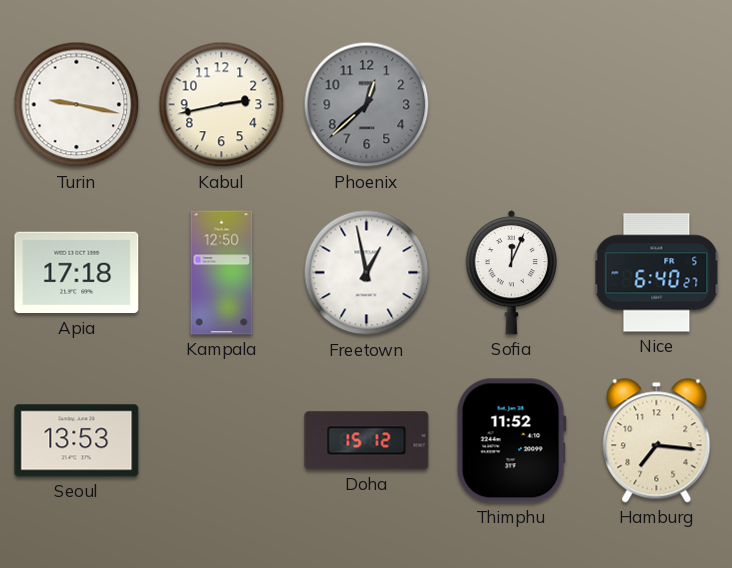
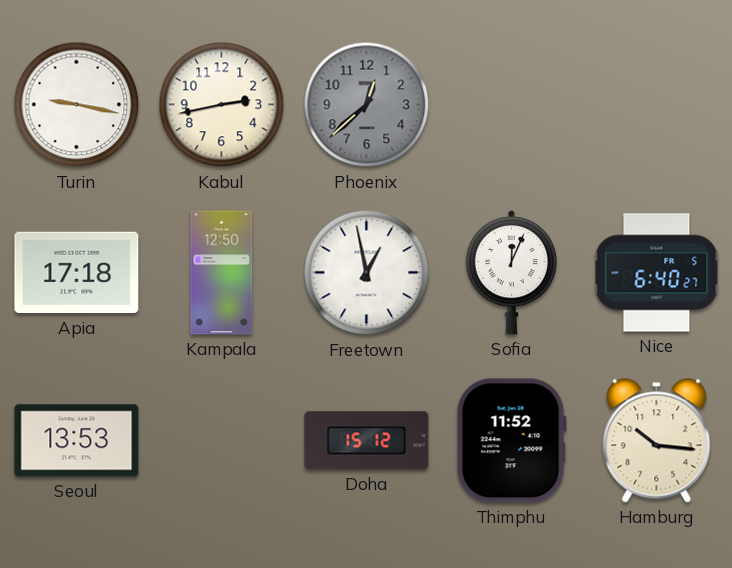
Hamburg: 7:16 -> 10:16
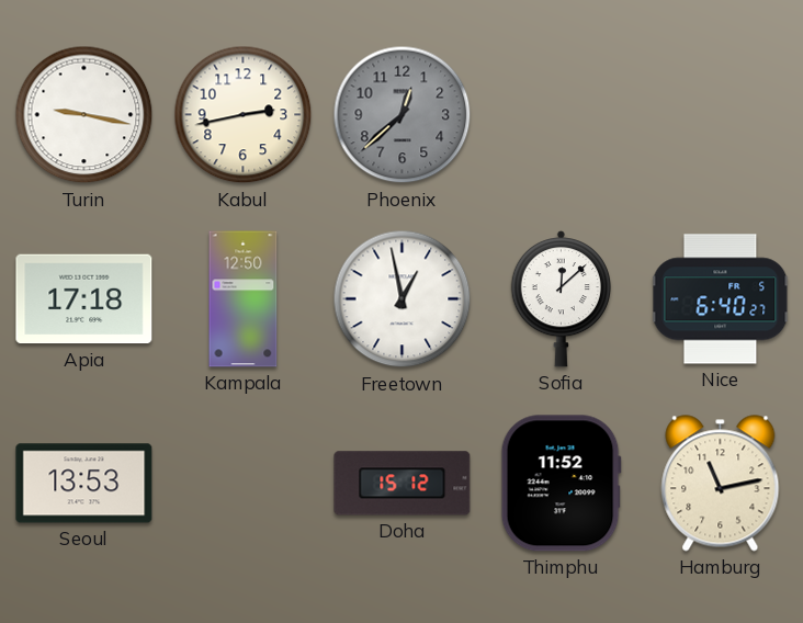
Sofia: 12:04 -> 12:08
Hamburg: 10:16 -> 11:13
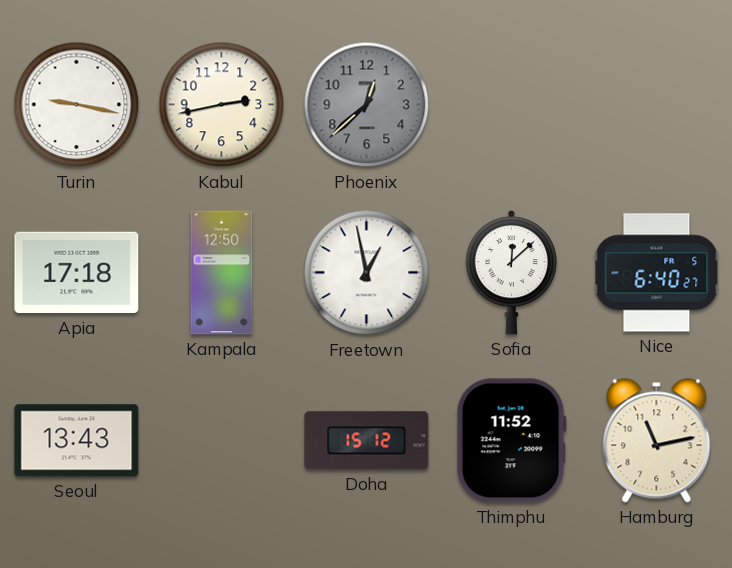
Seoul: 13:53 -> 13:43
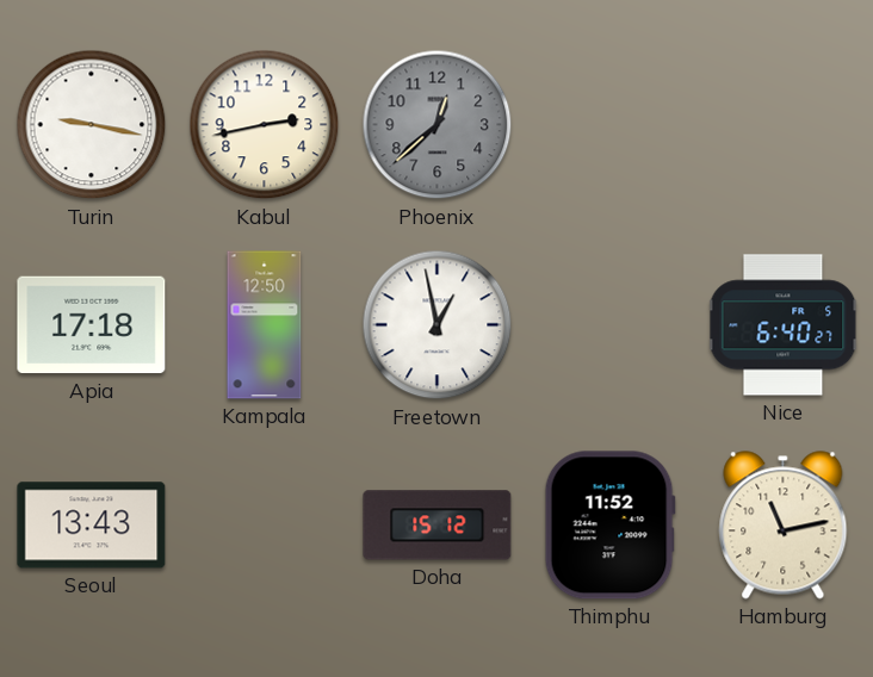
Sofia: 12:08 -> none
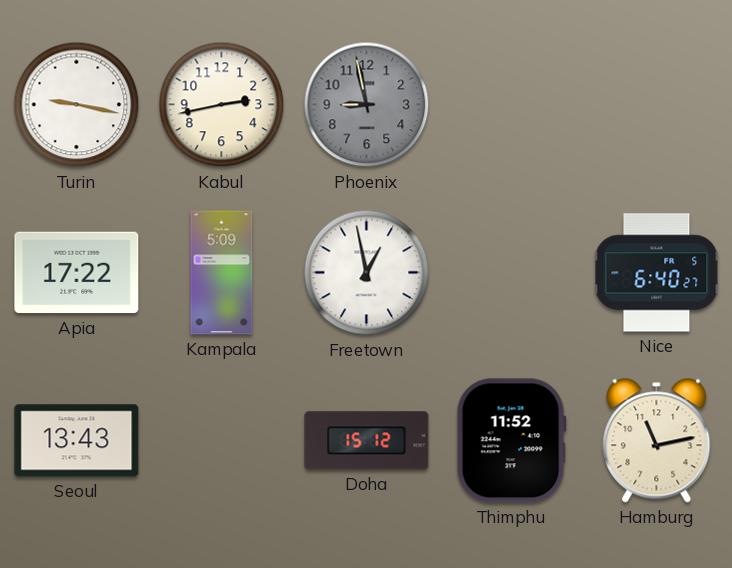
Phoenix: 12:38 -> 8:58
Apia: 17:18 -> 17:22
Kampala: 12:50 -> 5:09
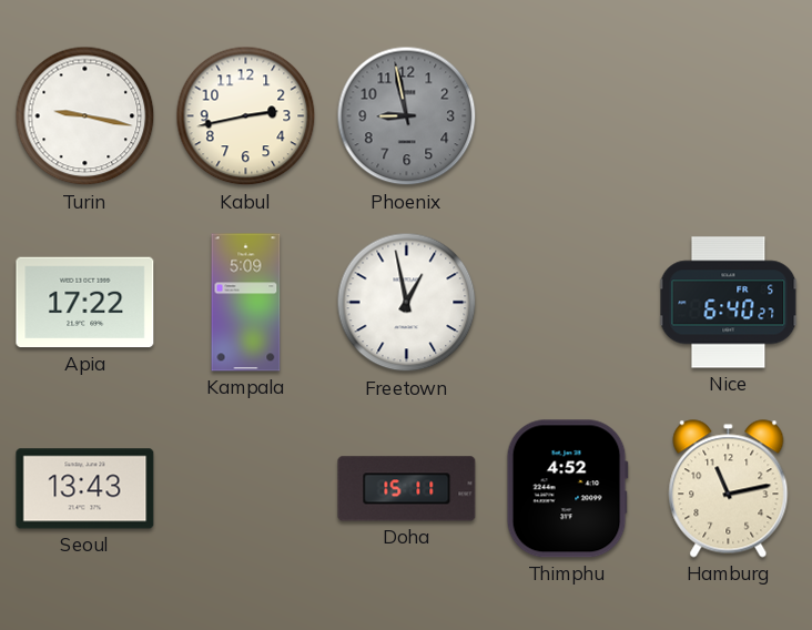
Doha: 15:12 -> 15:11
Thimphu: 11:52 -> 4:52
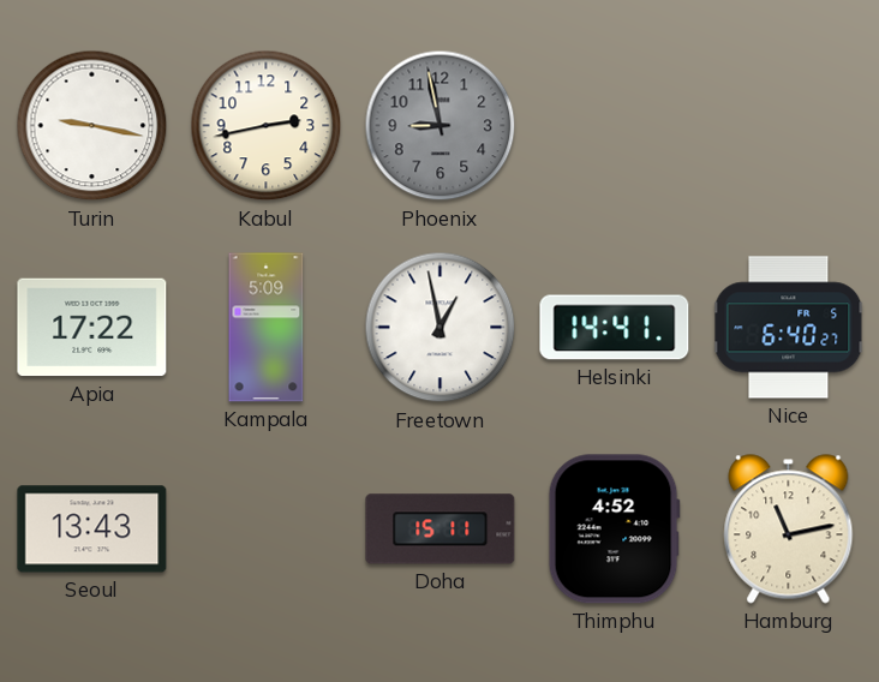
Helsinki: none -> 14:41
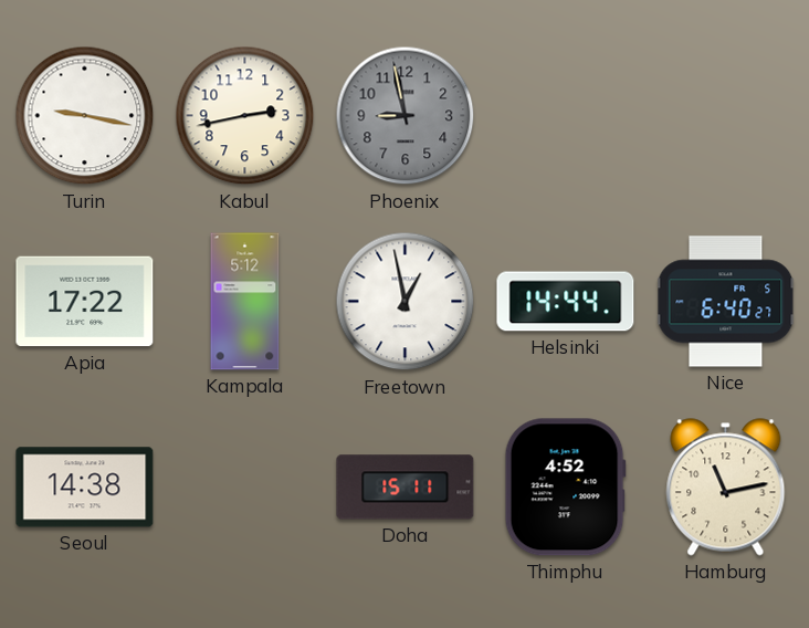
Kampala: 5:09 -> 5:12
Helsinki: 14:41 -> 14:44
Seoul: 13:43 -> 14:38
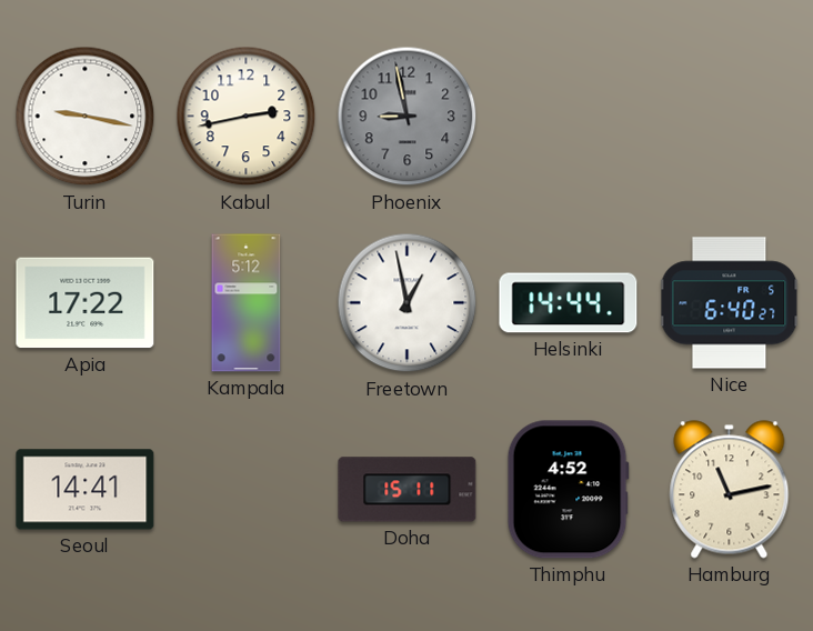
Seoul: 14:38 -> 14:41
